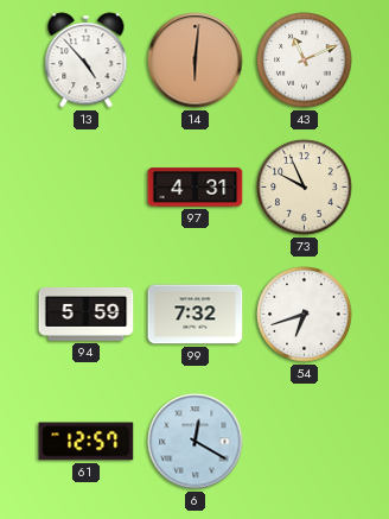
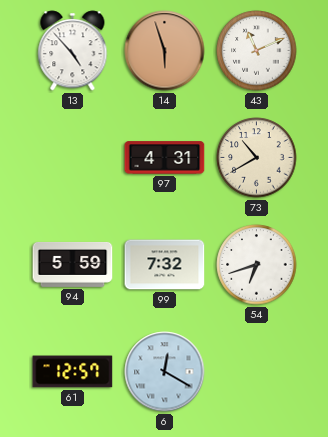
14: 6:01 -> 5:57
73: 9:56 -> 10:40
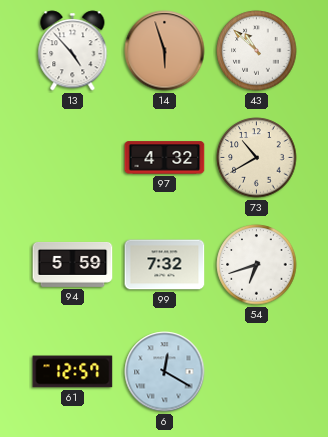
43: 11:11 -> 10:52
97: 4:31 -> 4:32
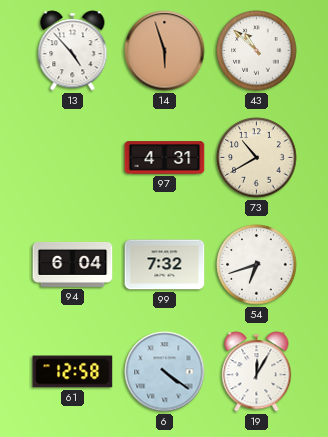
97: 4:32 -> 4:31
94: 5:59 -> 6:04
61: 12:57 -> 12:58
6: 12:20 -> 4:21
19: none -> 12:05
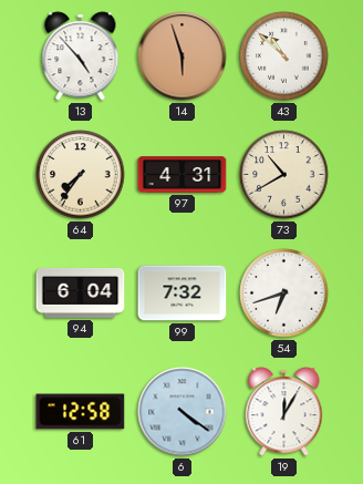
64: none -> 7:36
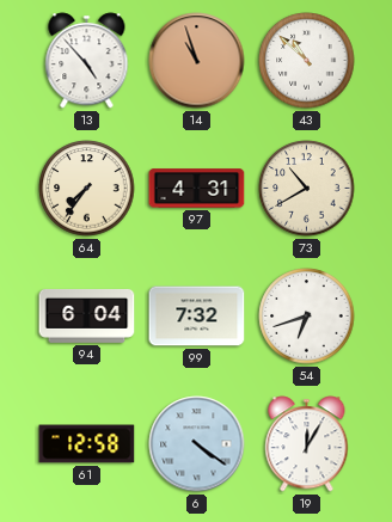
14: 5:57 -> 10:57
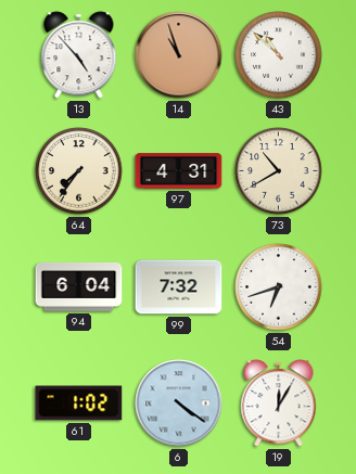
61: 12:58 -> 1:02
